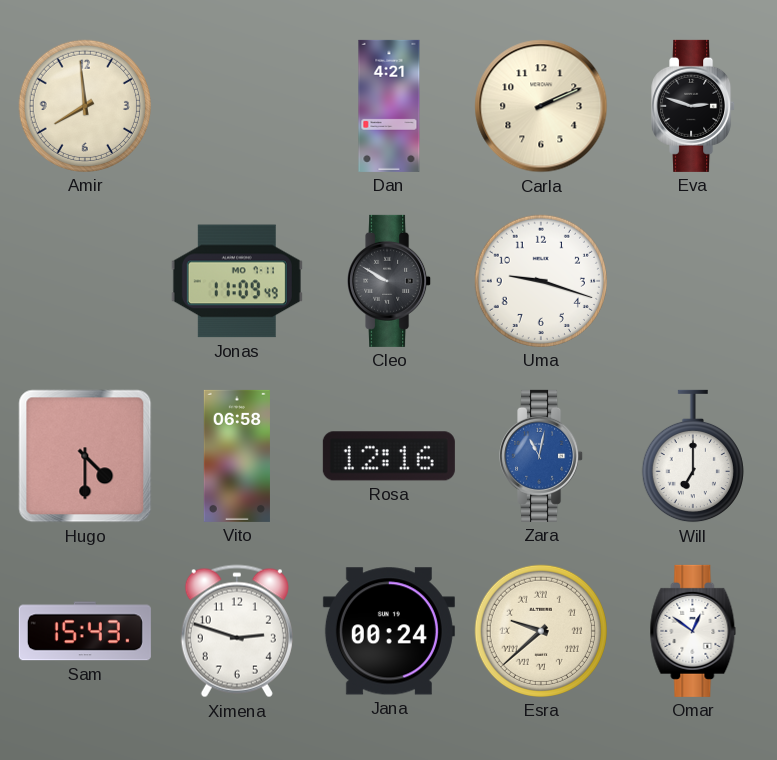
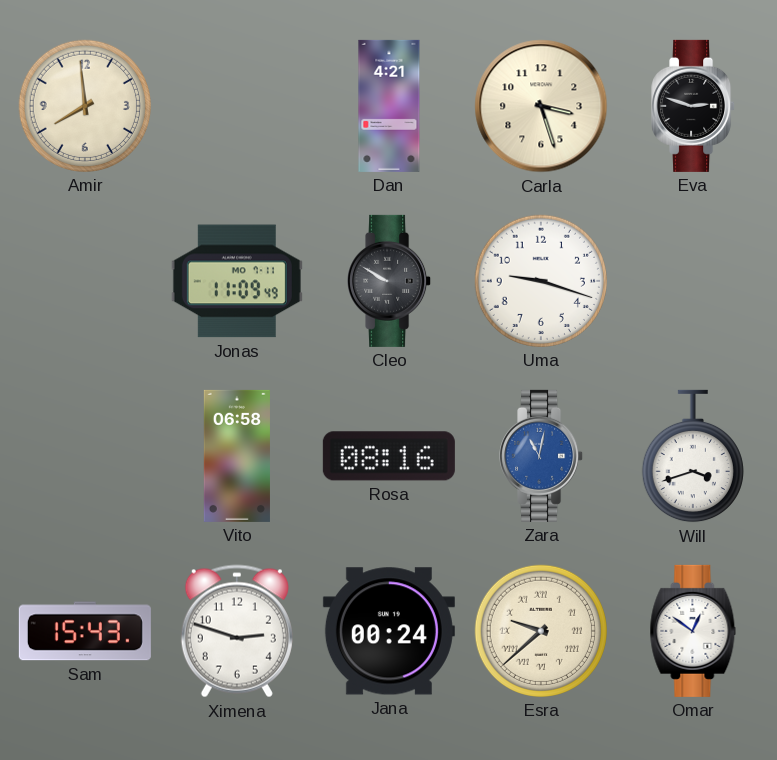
Carla: 2:11 -> 3:27
Hugo: 4:30 -> none
Rosa: 12:16 -> 08:16
Will: 7:00 -> 3:42
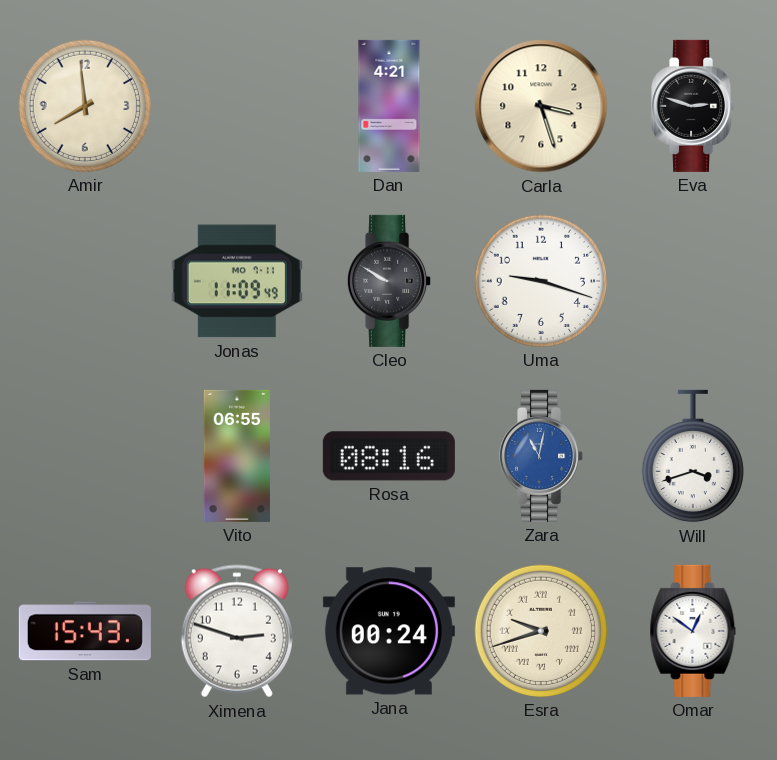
Vito: 06:58 -> 06:55
Esra: 9:38 -> 9:42
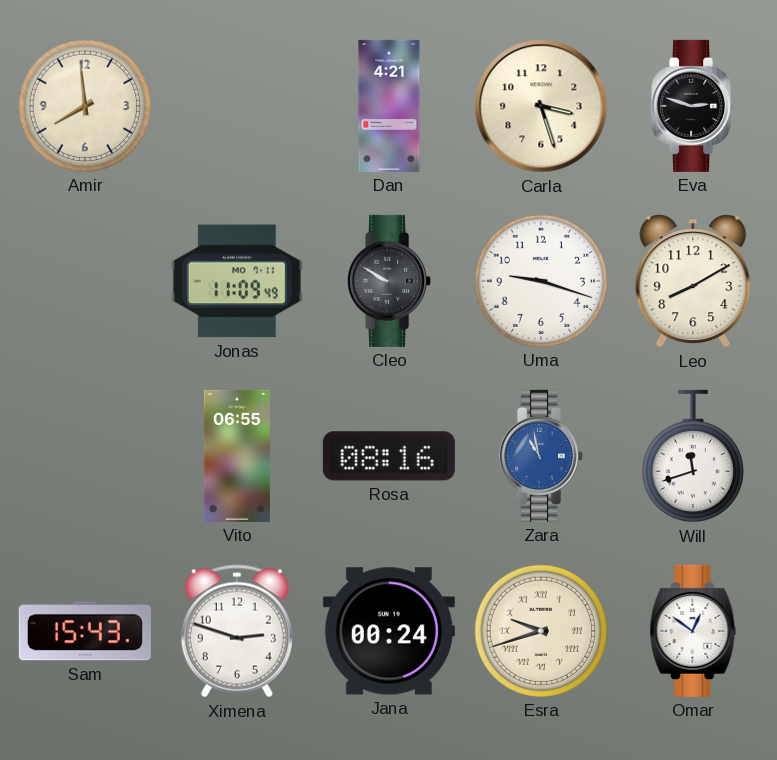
Leo: none -> 8:10
Zara: 11:02 -> 10:58
Will: 3:42 -> 11:42
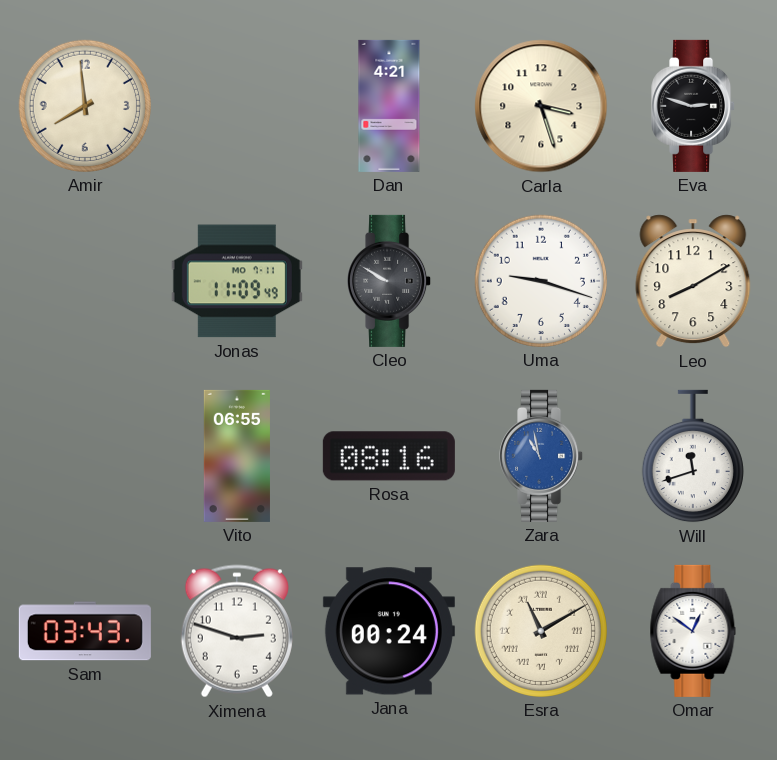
Sam: 15:43 -> 03:43
Esra: 9:42 -> 11:10
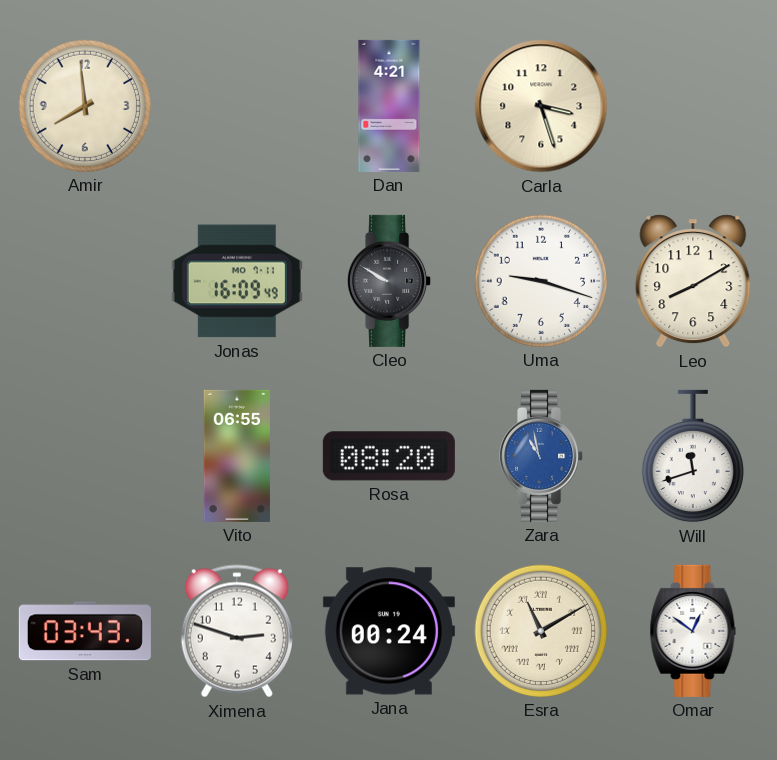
Eva: 2:48 -> none
Jonas: 11:09 -> 16:09
Rosa: 08:16 -> 08:20
